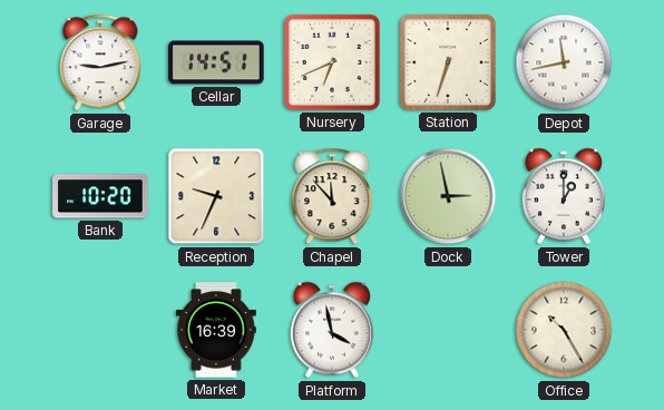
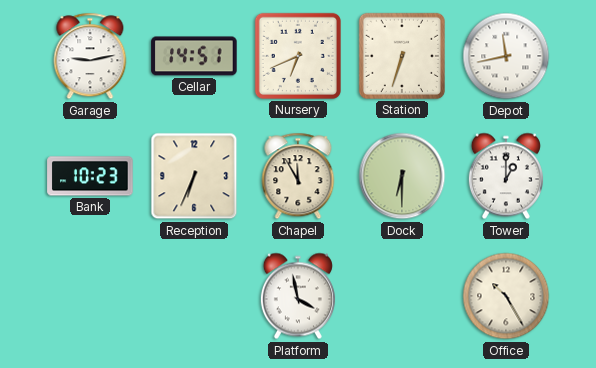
Bank: 10:20 -> 10:23
Reception: 9:34 -> 6:34
Chapel: 11:53 -> 11:55
Dock: 2:58 -> 6:30
Market: 16:39 -> none
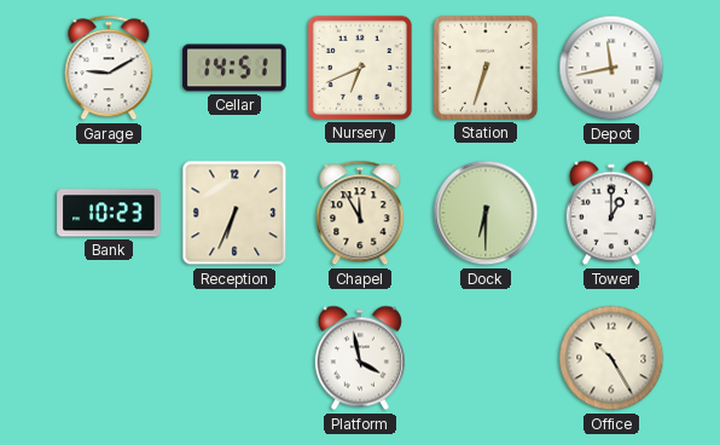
Garage: 9:13 -> 9:10
